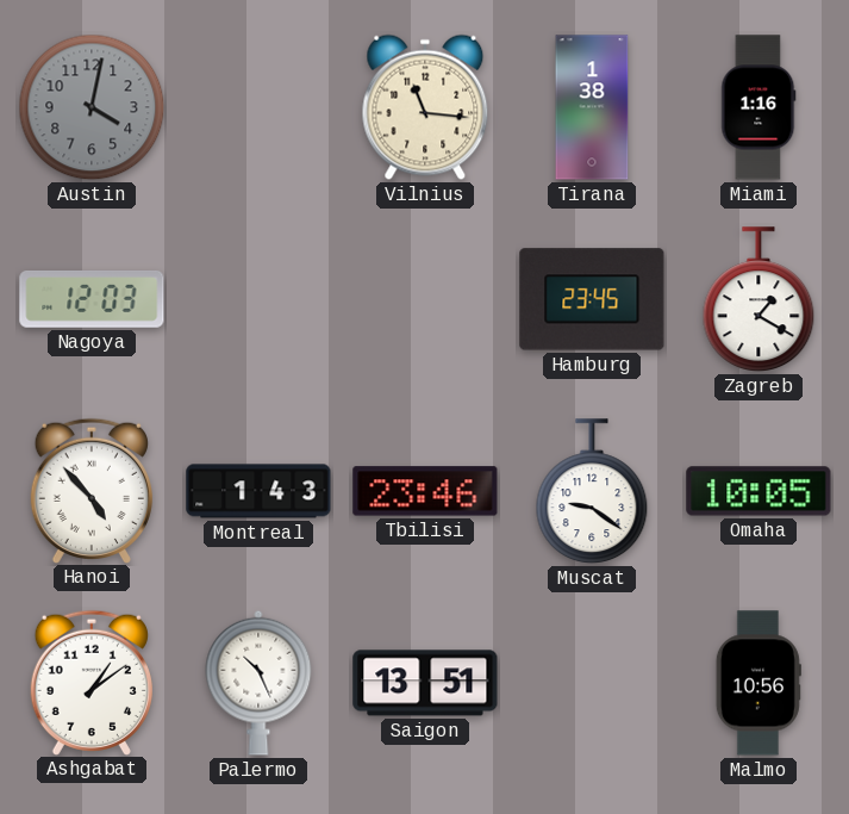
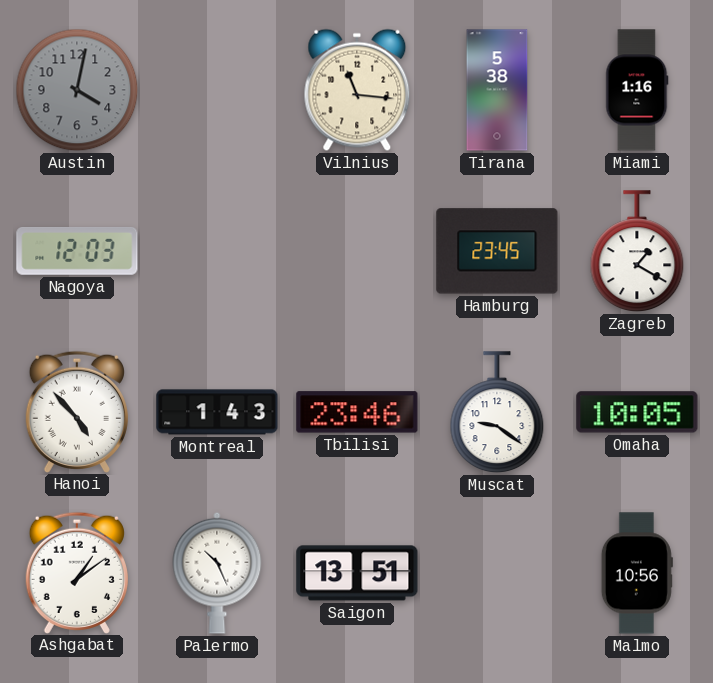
Tirana: 1:38 -> 5:38
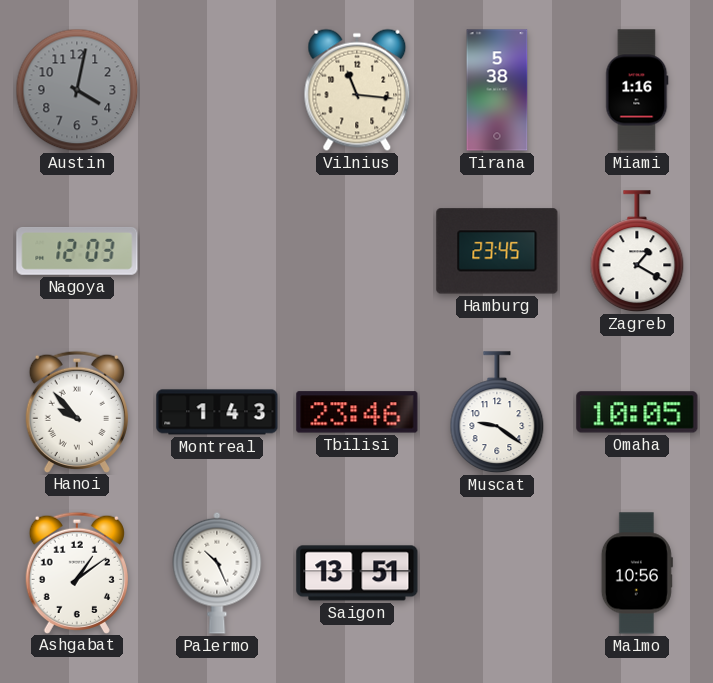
Hanoi: 4:53 -> 9:53
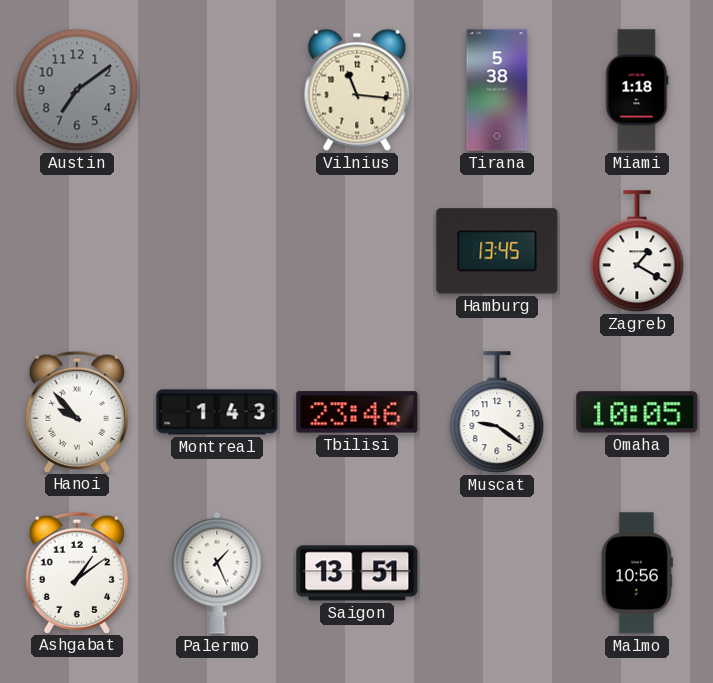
Austin: 4:02 -> 7:09
Miami: 1:16 -> 1:18
Nagoya: 12:03 -> none
Hamburg: 23:45 -> 13:45
Palermo: 10:26 -> 1:26
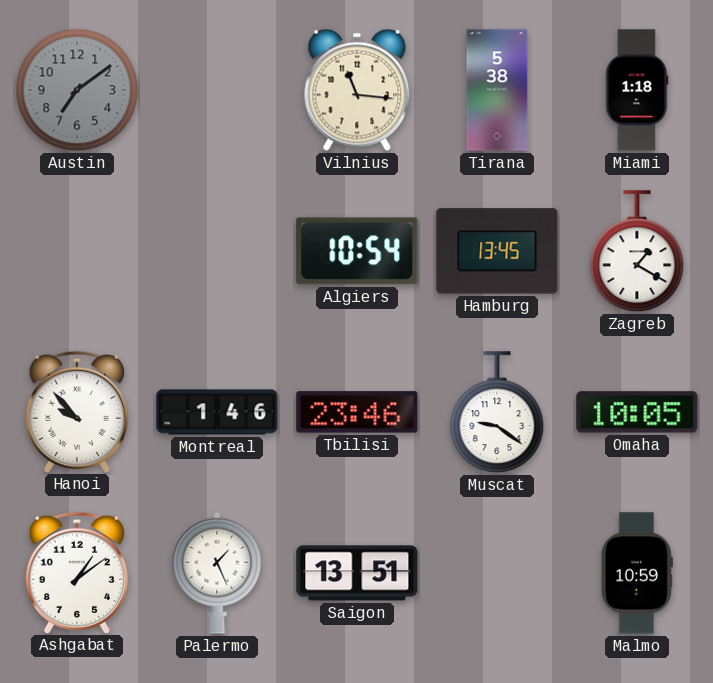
Algiers: none -> 10:54
Montreal: 1:43 -> 1:46
Malmo: 10:56 -> 10:59
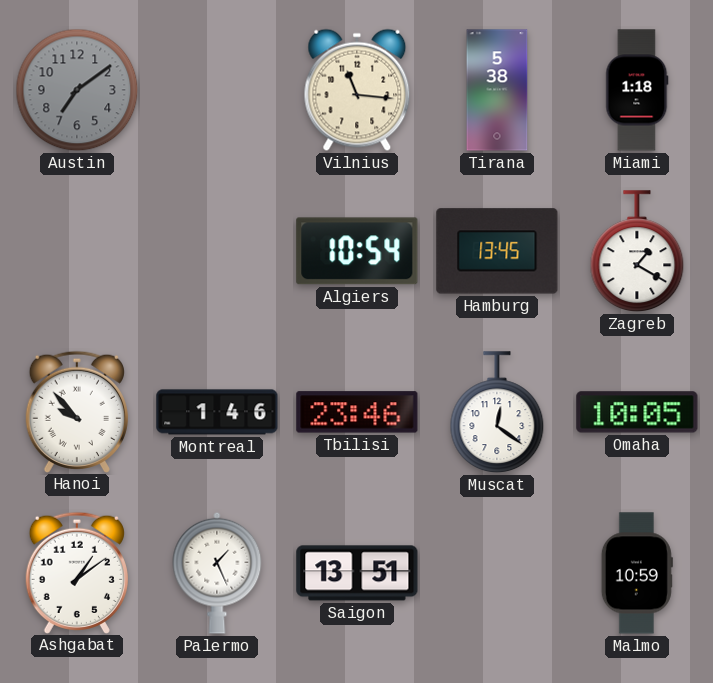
Muscat: 9:21 -> 12:21
